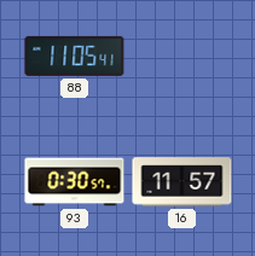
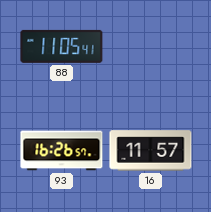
93: 0:30 -> 16:26
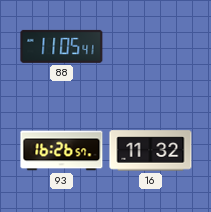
16: 11:57 -> 11:32
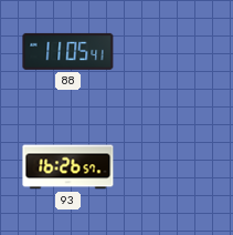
16: 11:32 -> none
